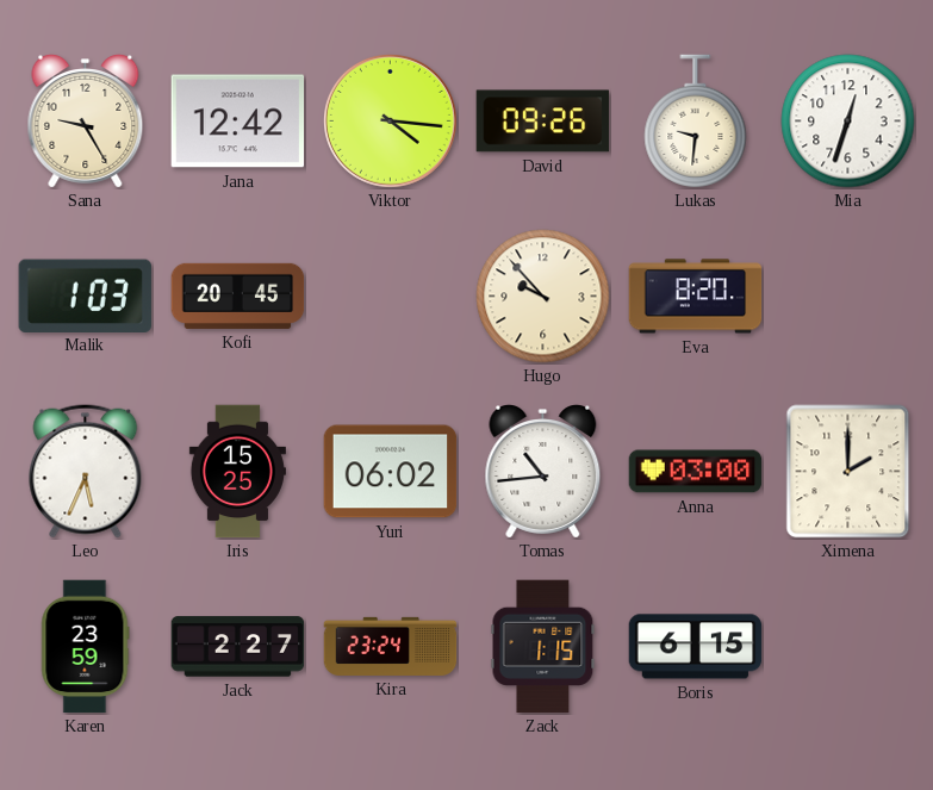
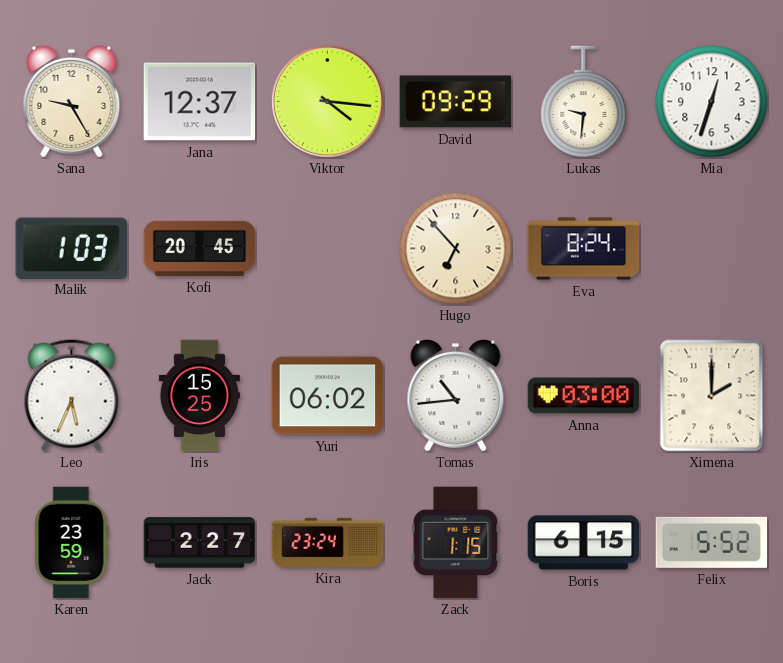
Jana: 12:42 -> 12:37
David: 09:26 -> 09:29
Hugo: 9:53 -> 6:53
Eva: 8:20 -> 8:24
Felix: none -> 5:52
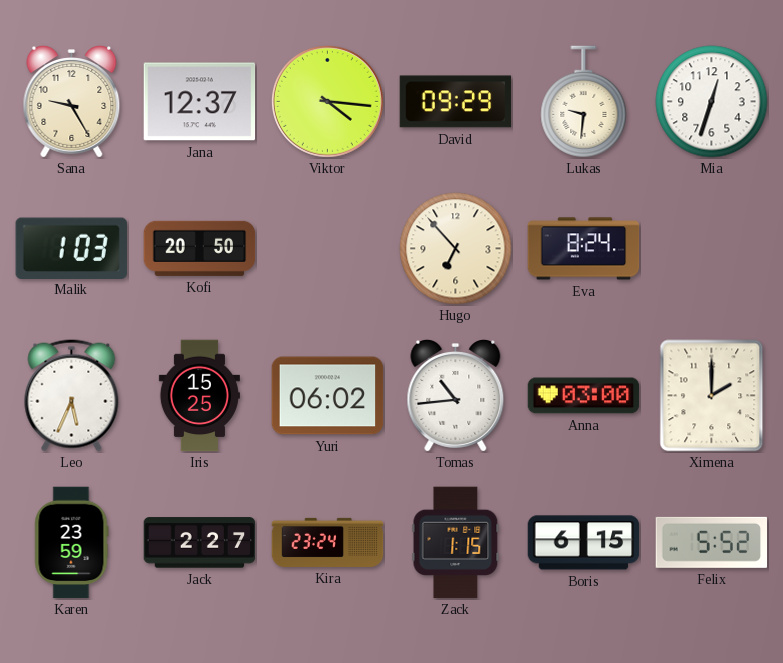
Kofi: 20:45 -> 20:50
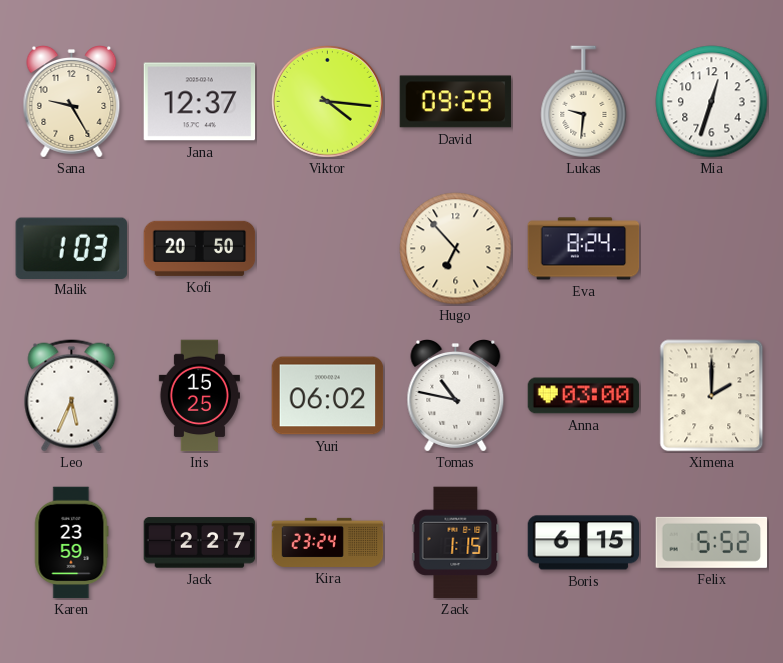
Tomas: 10:44 -> 10:47
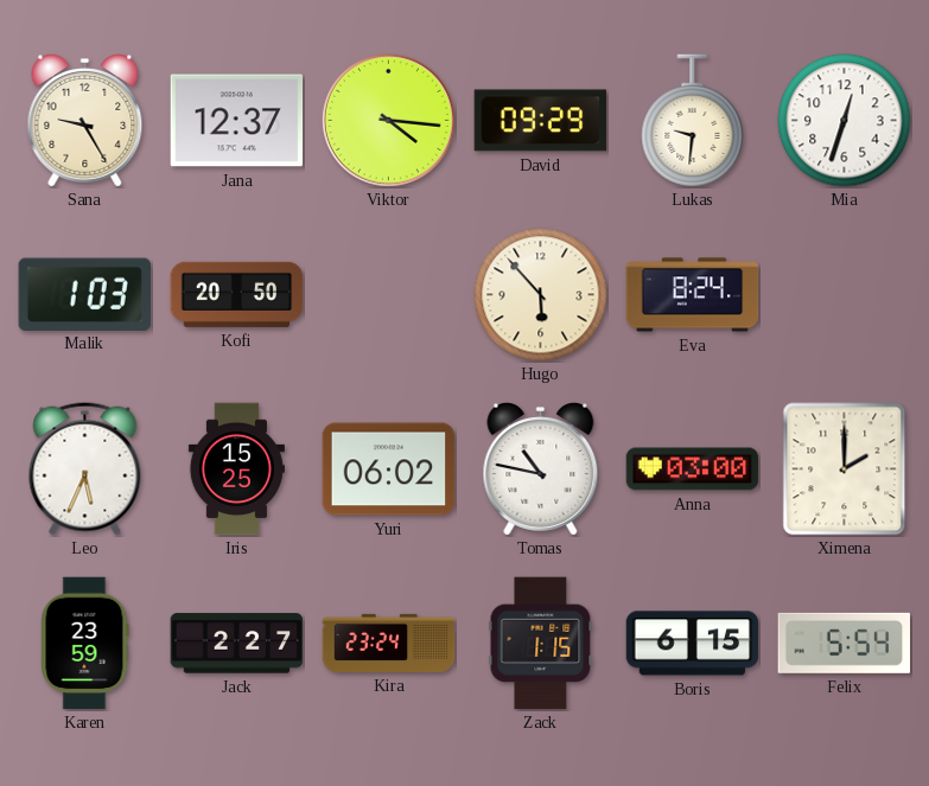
Hugo: 6:53 -> 5:53
Felix: 5:52 -> 5:54
